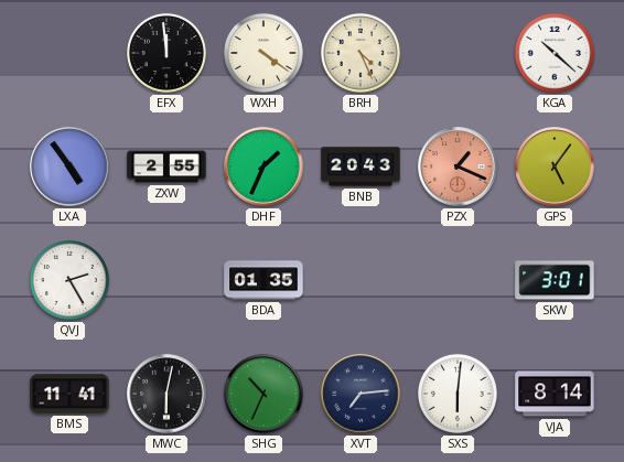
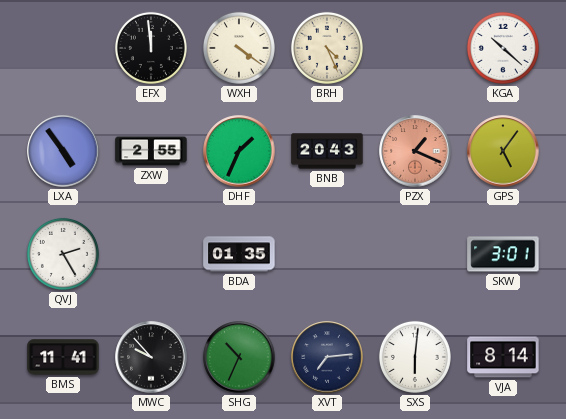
MWC: 6:02 -> 9:53
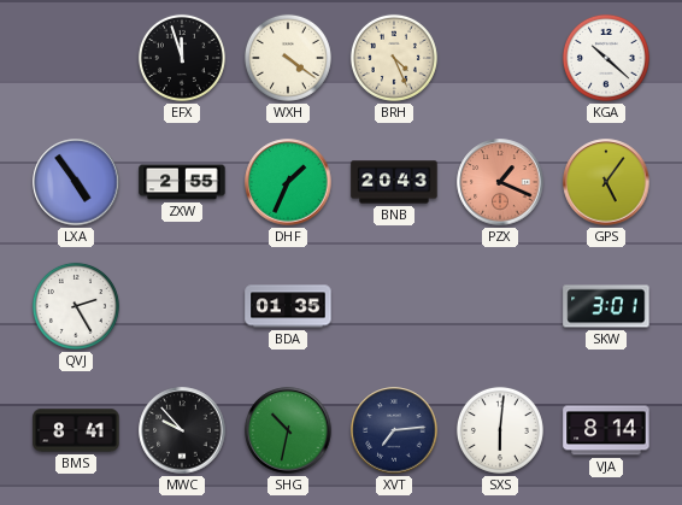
EFX: 11:59 -> 11:57
BMS: 11:41 -> 8:41
SHG: 10:34 -> 10:32
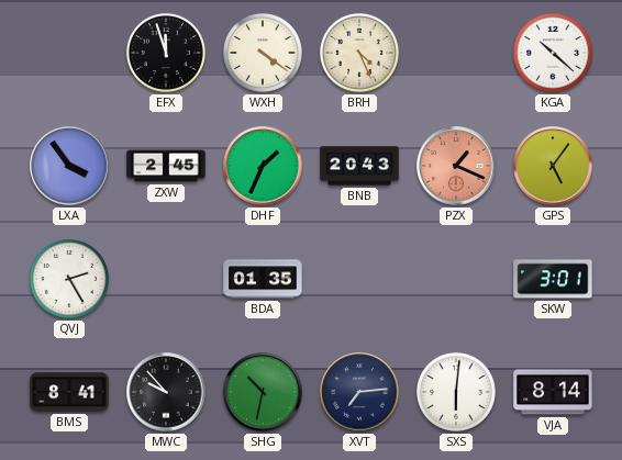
LXA: 4:54 -> 3:54
ZXW: 2:55 -> 2:45
